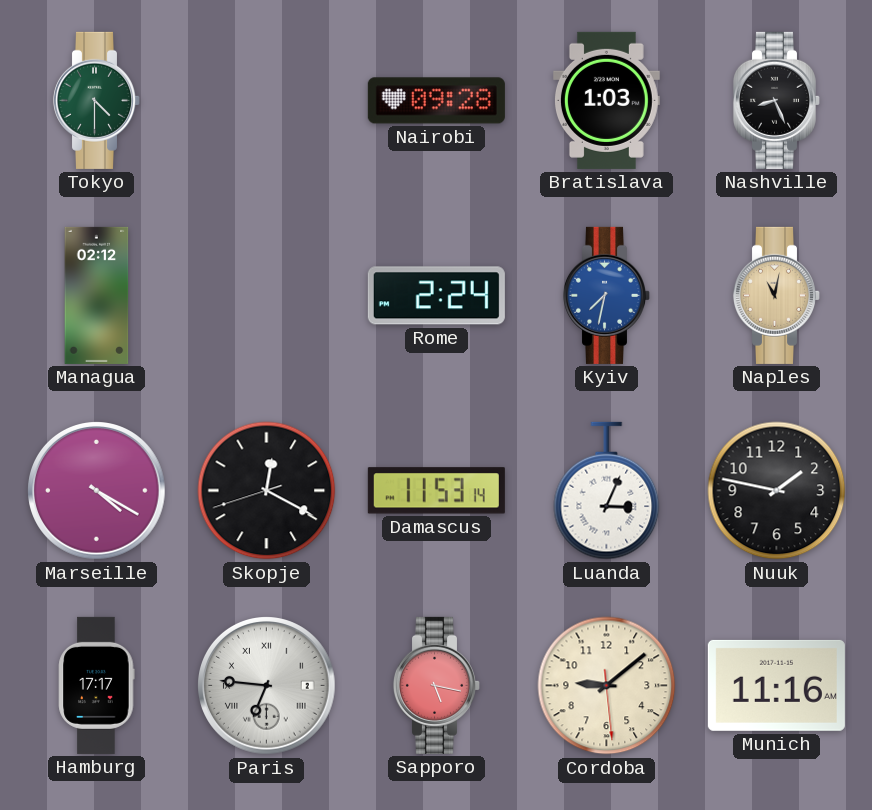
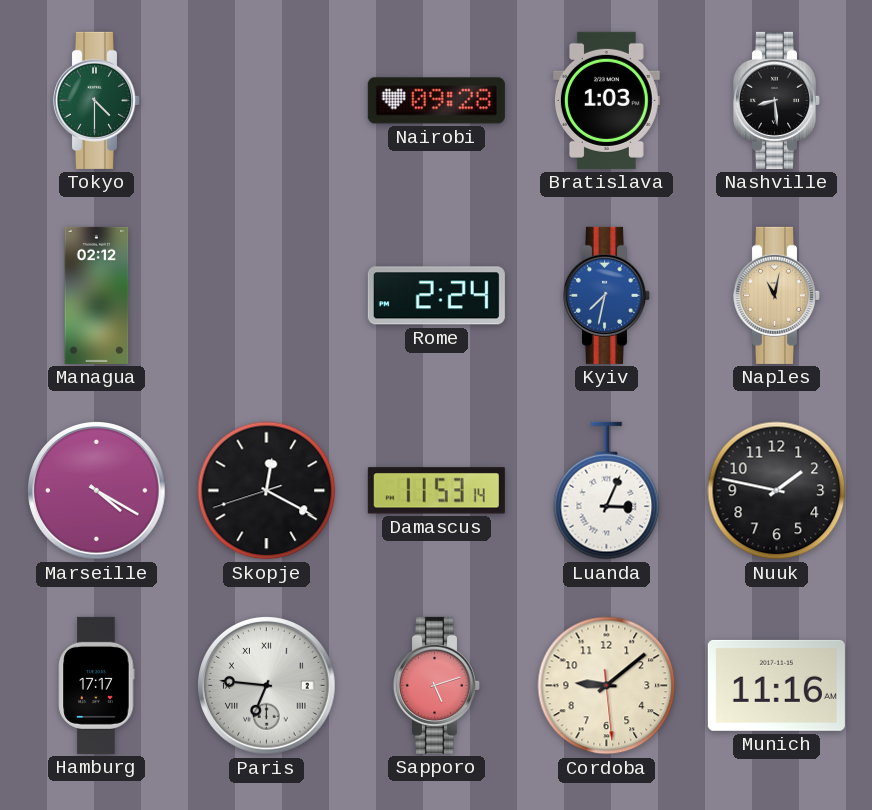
Nashville: 8:26 -> 8:29
Sapporo: 5:17 -> 5:12
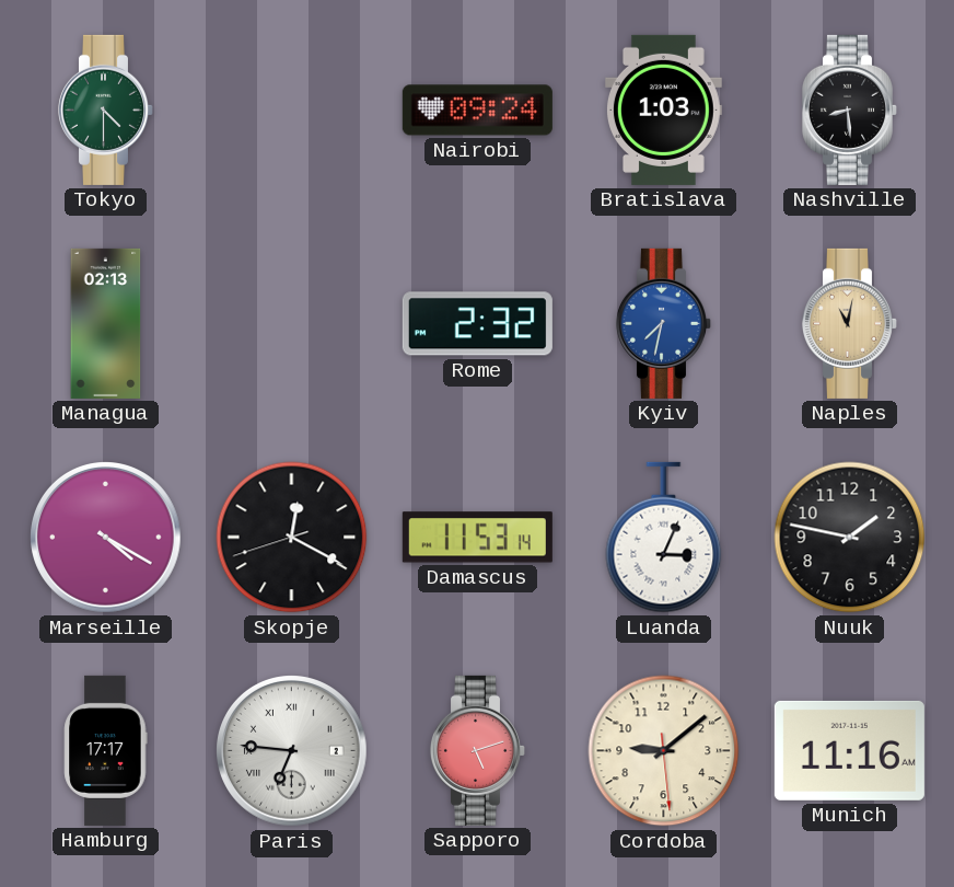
Nairobi: 09:28 -> 09:24
Managua: 02:12 -> 02:13
Rome: 2:24 -> 2:32
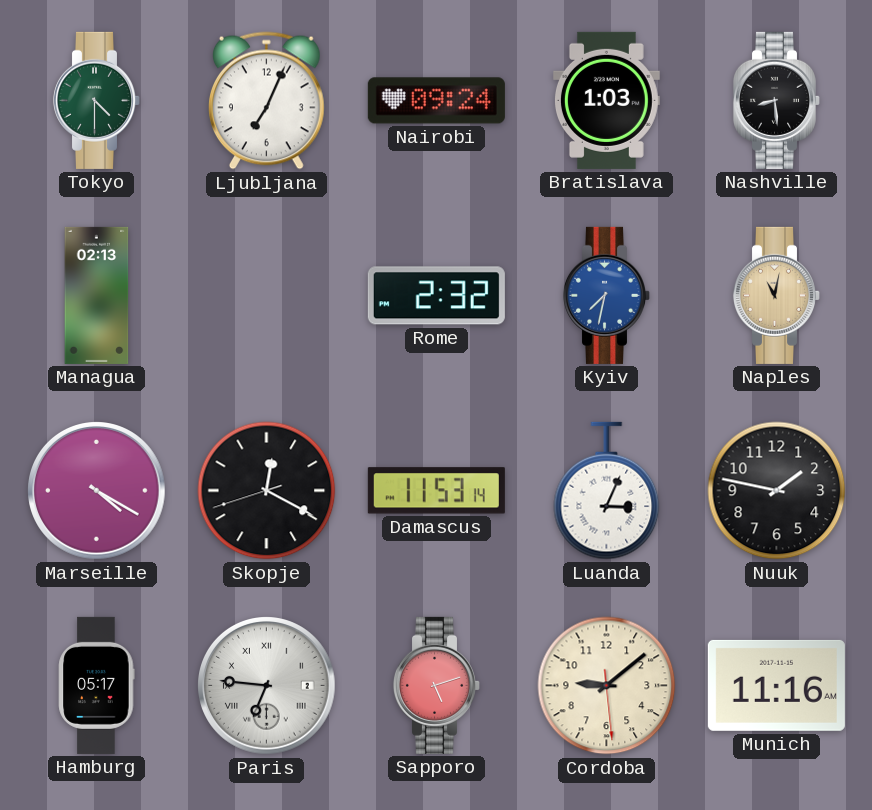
Ljubljana: none -> 7:04
Hamburg: 17:17 -> 05:17
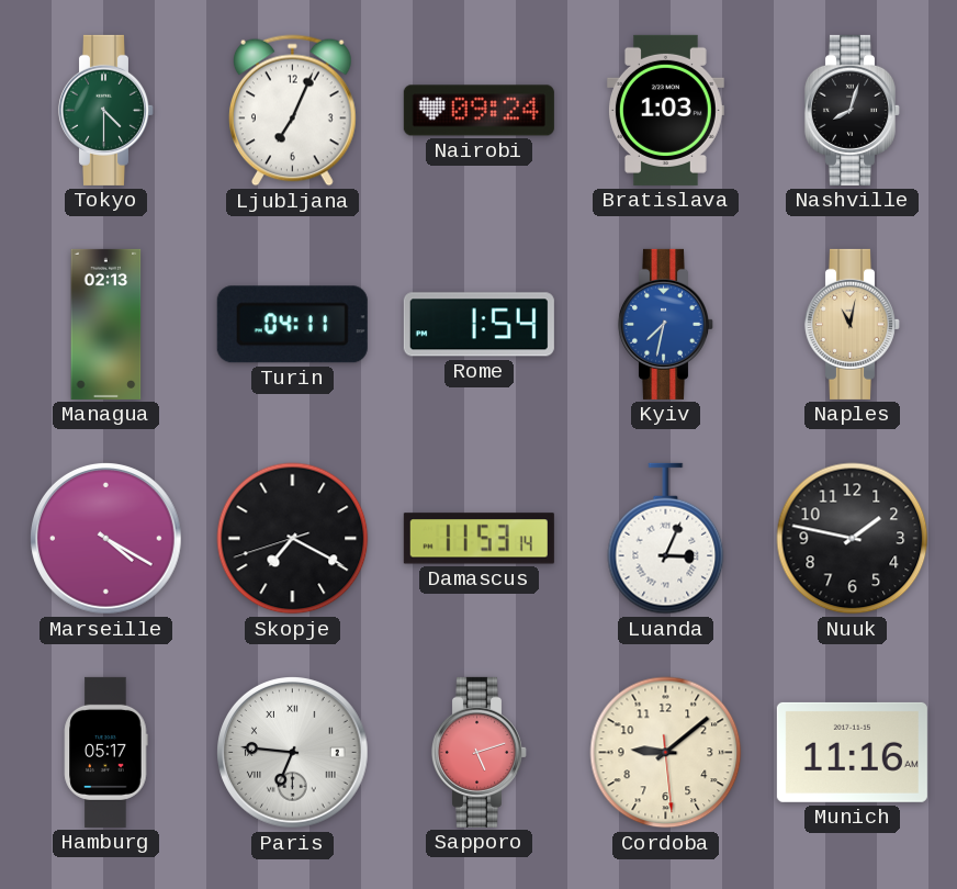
Nashville: 8:29 -> 8:03
Turin: none -> 04:11
Rome: 2:32 -> 1:54
Skopje: 12:19 -> 7:19
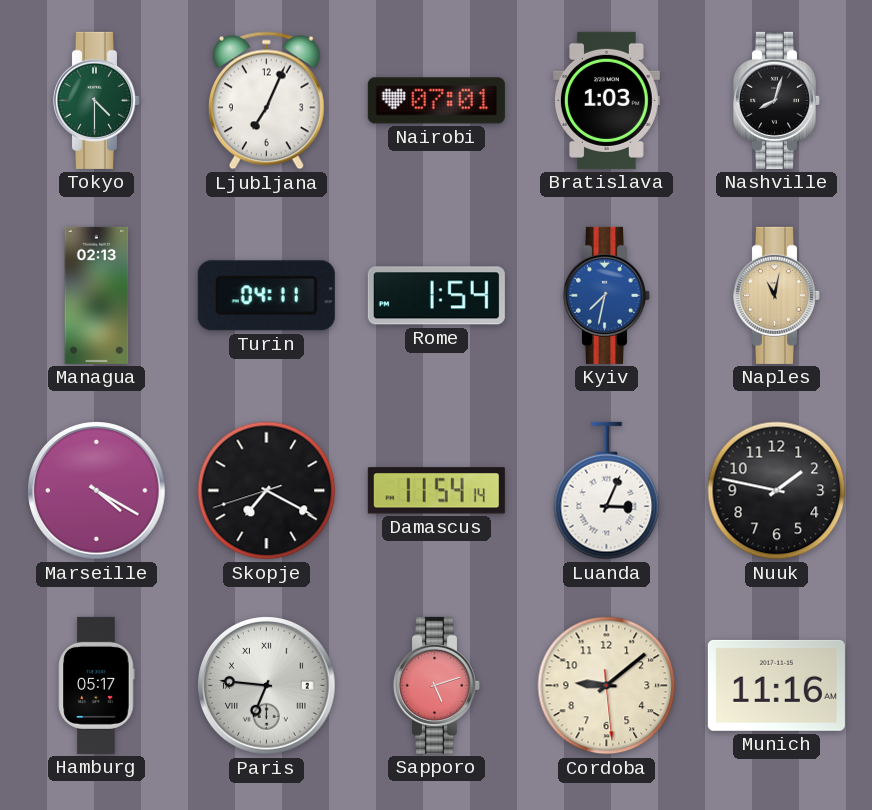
Nairobi: 09:24 -> 07:01
Damascus: 11:53 -> 11:54
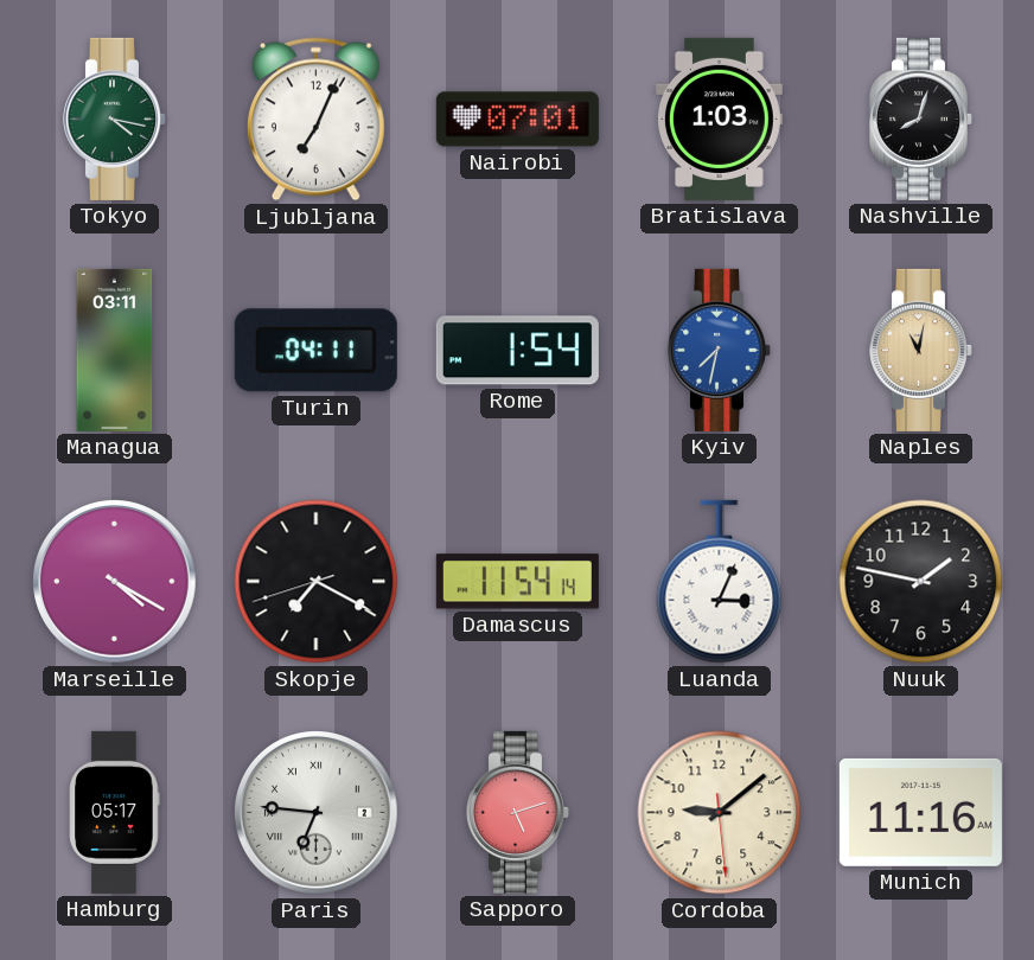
Tokyo: 4:30 -> 4:17
Managua: 02:13 -> 03:11
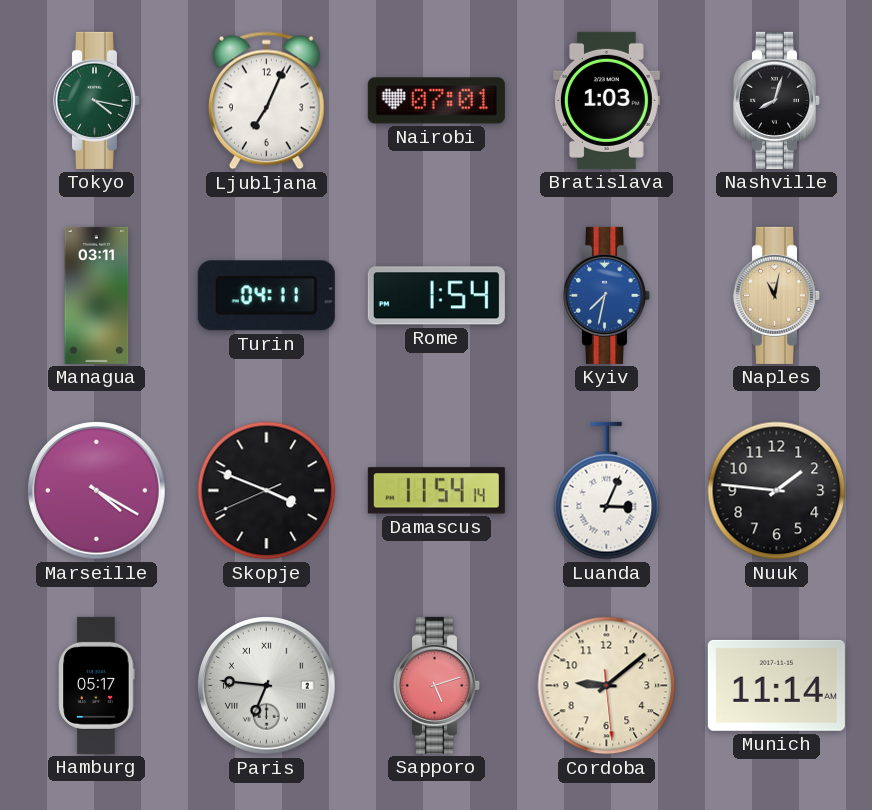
Skopje: 7:19 -> 3:48
Nuuk: 1:47 -> 1:46
Munich: 11:16 -> 11:14
